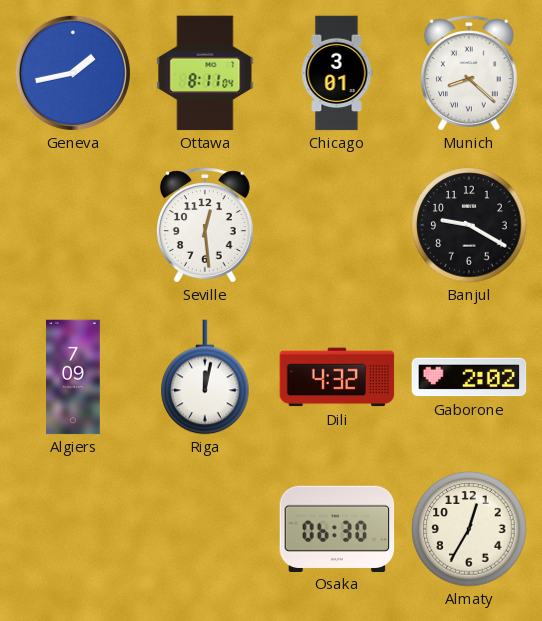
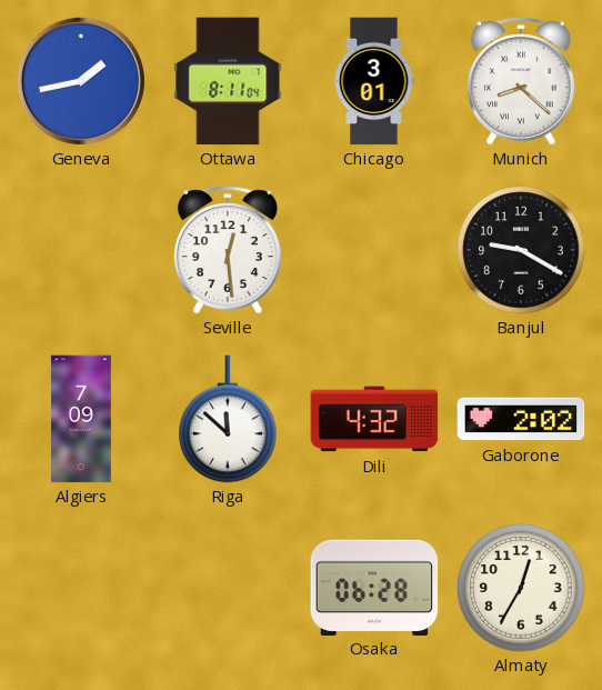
Riga: 12:02 -> 11:52
Osaka: 06:30 -> 06:28
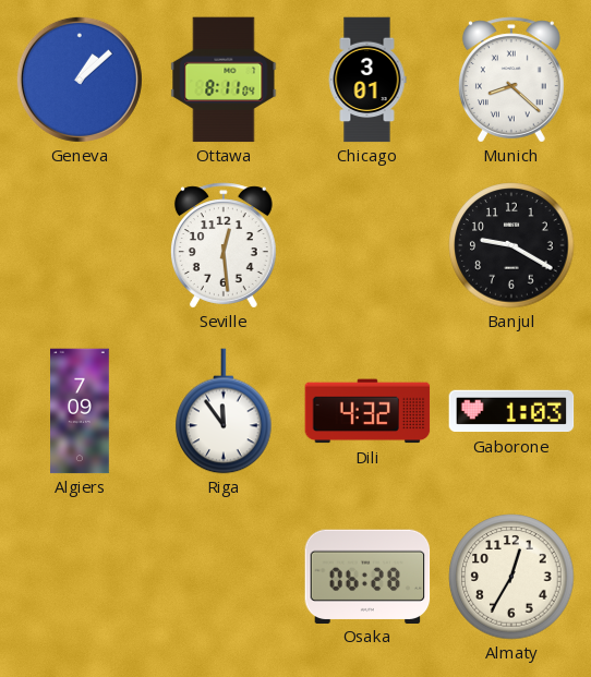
Geneva: 1:43 -> 1:08
Riga: 11:52 -> 11:54
Gaborone: 2:02 -> 1:03
